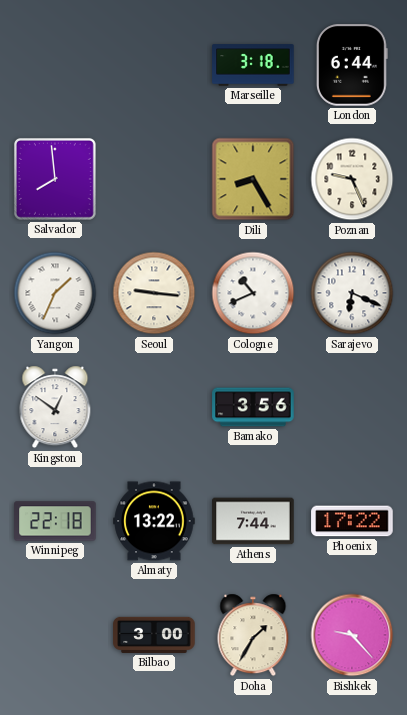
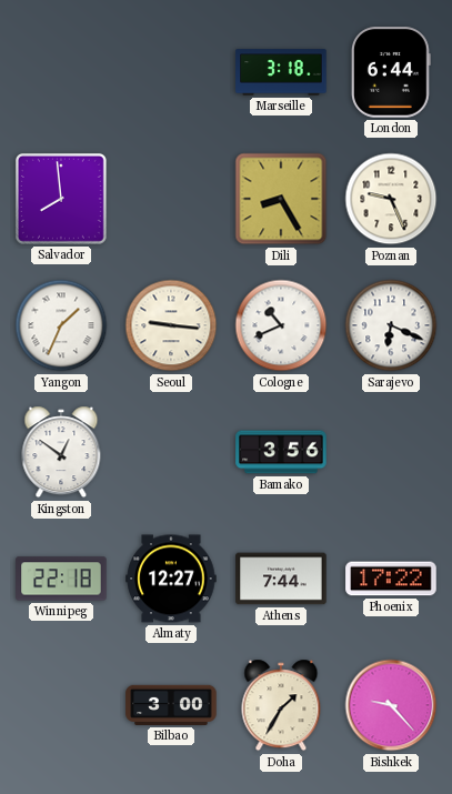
Almaty: 13:22 -> 12:27
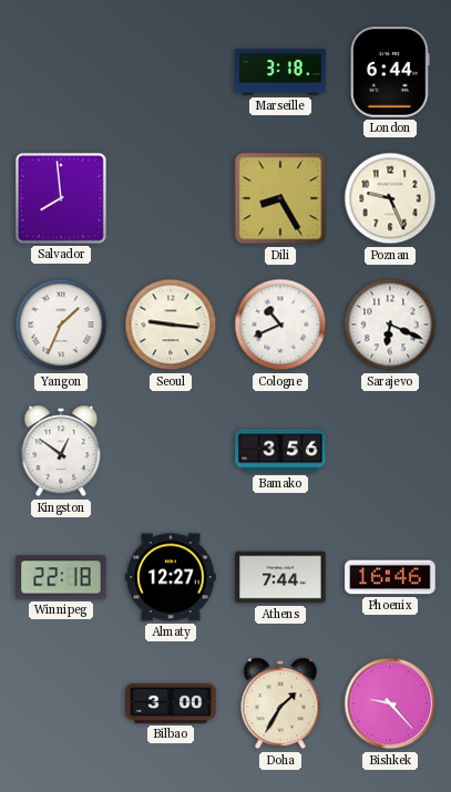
Phoenix: 17:22 -> 16:46
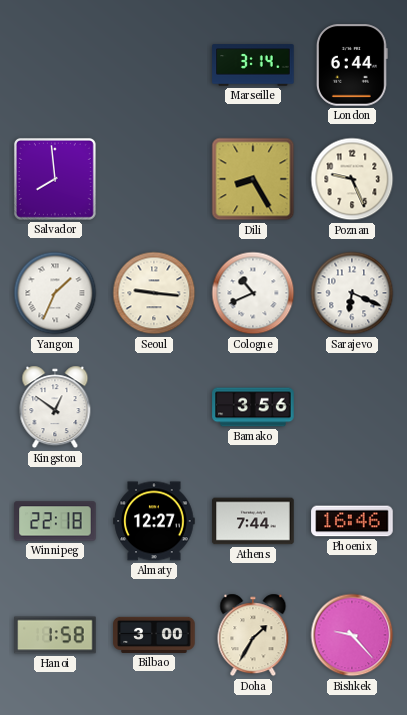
Marseille: 3:18 -> 3:14
Hanoi: none -> 1:58
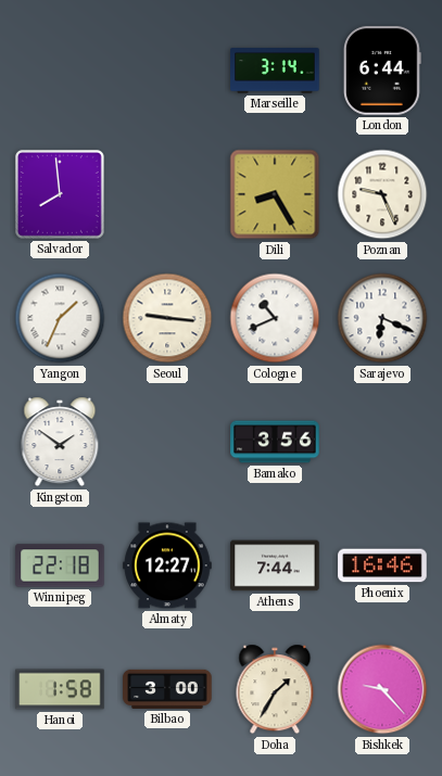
Kingston: 12:51 -> 1:51
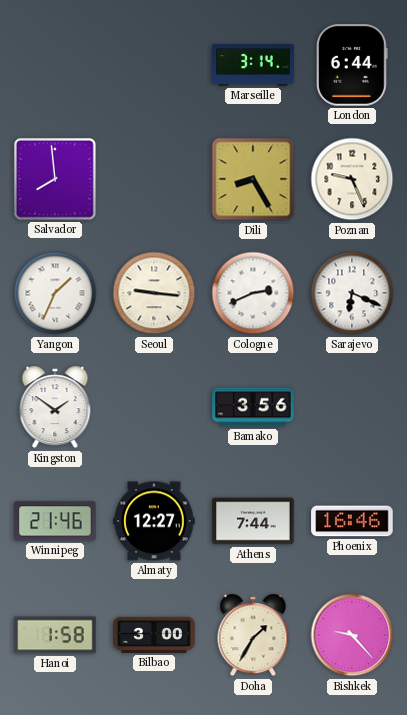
Cologne: 10:41 -> 2:41
Winnipeg: 22:18 -> 21:46
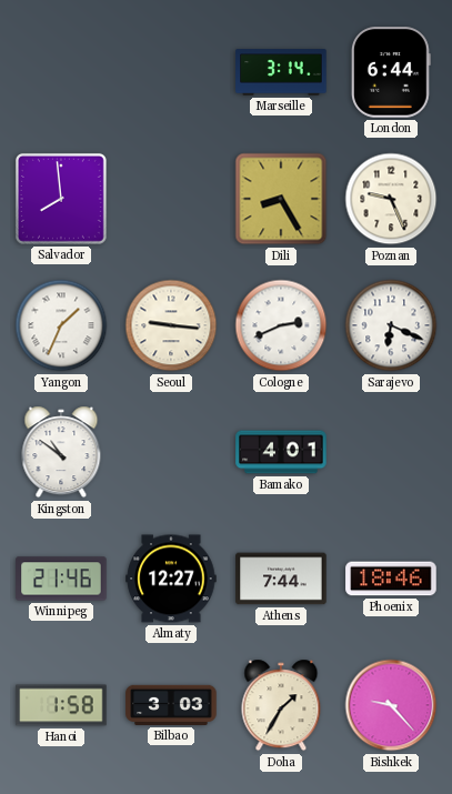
Kingston: 1:51 -> 10:51
Bamako: 3:56 -> 4:01
Phoenix: 16:46 -> 18:46
Bilbao: 3:00 -> 3:03
